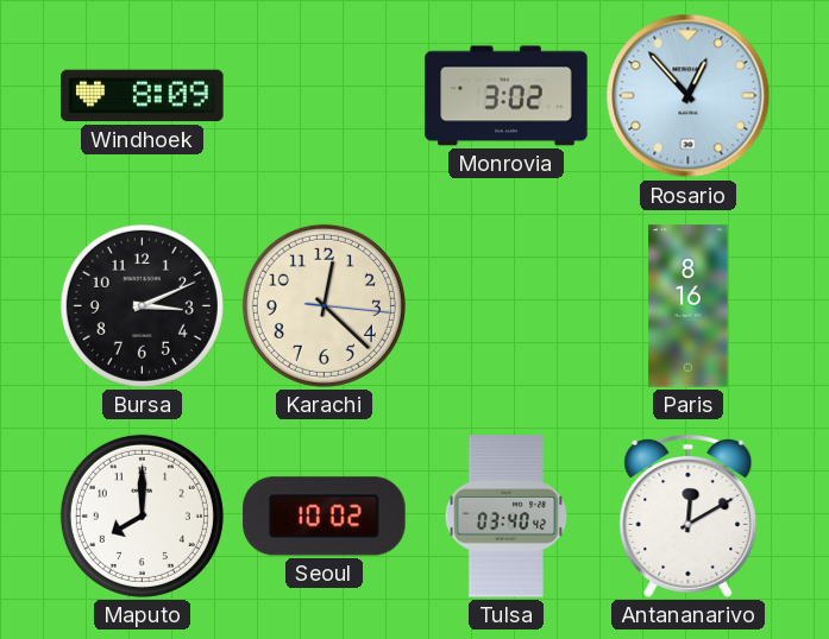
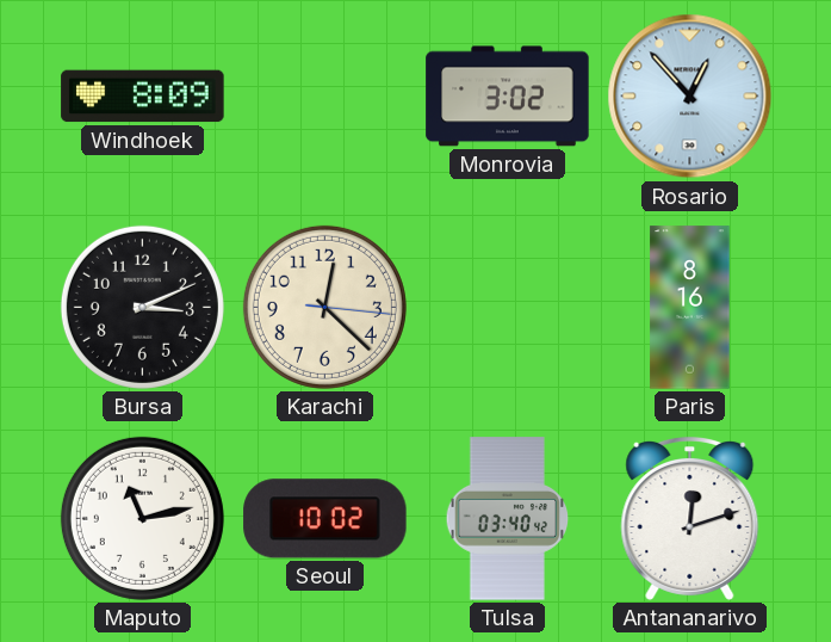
Maputo: 8:00 -> 11:13
Antananarivo: 12:10 -> 12:12
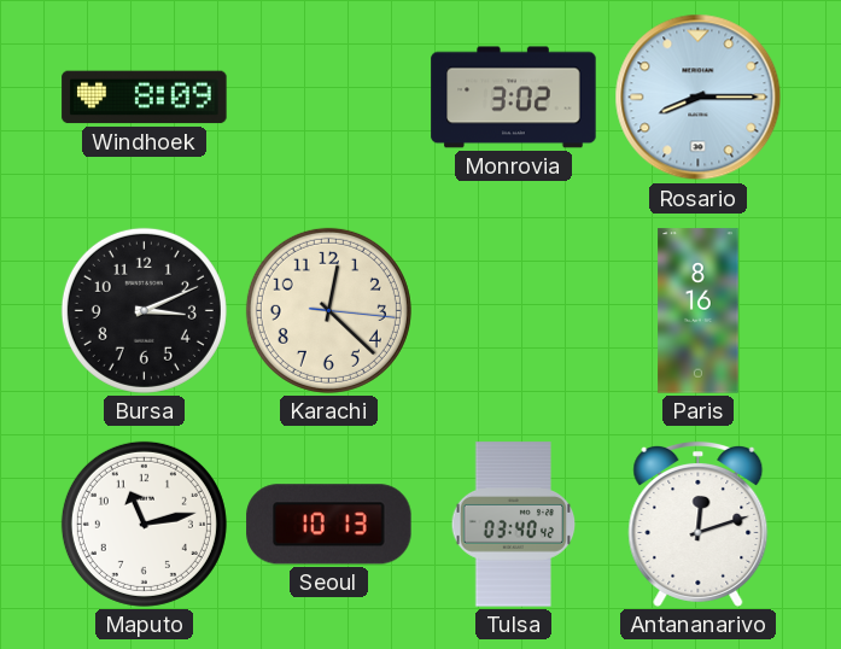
Rosario: 12:53 -> 8:15
Seoul: 10:02 -> 10:13
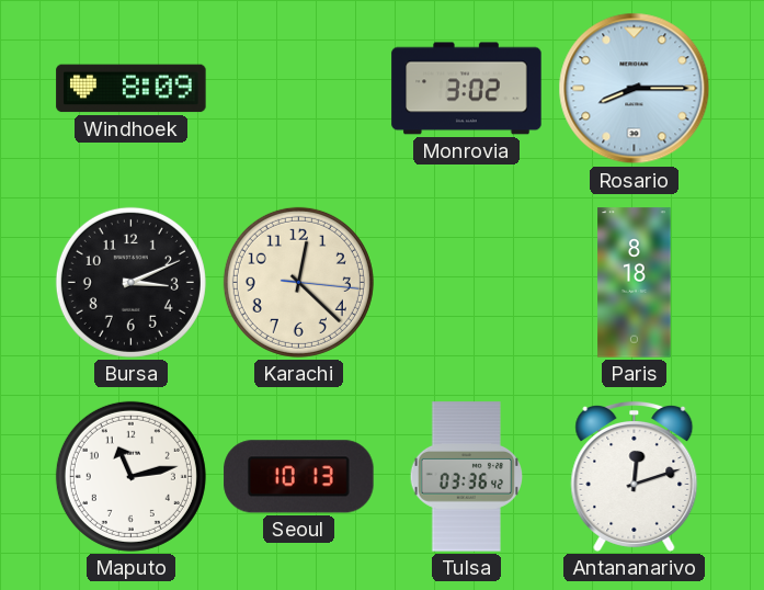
Paris: 8:16 -> 8:18
Tulsa: 03:40 -> 03:36
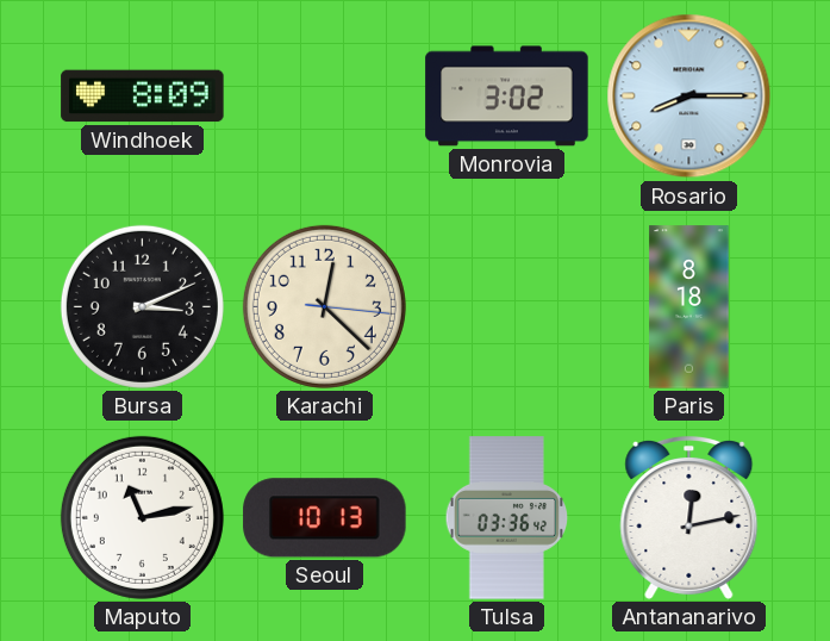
Antananarivo: 12:12 -> 12:13
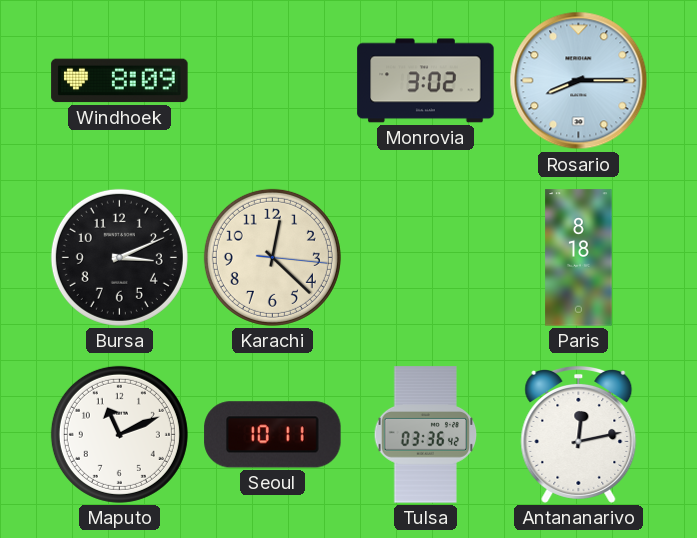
Maputo: 11:13 -> 11:11
Seoul: 10:13 -> 10:11
